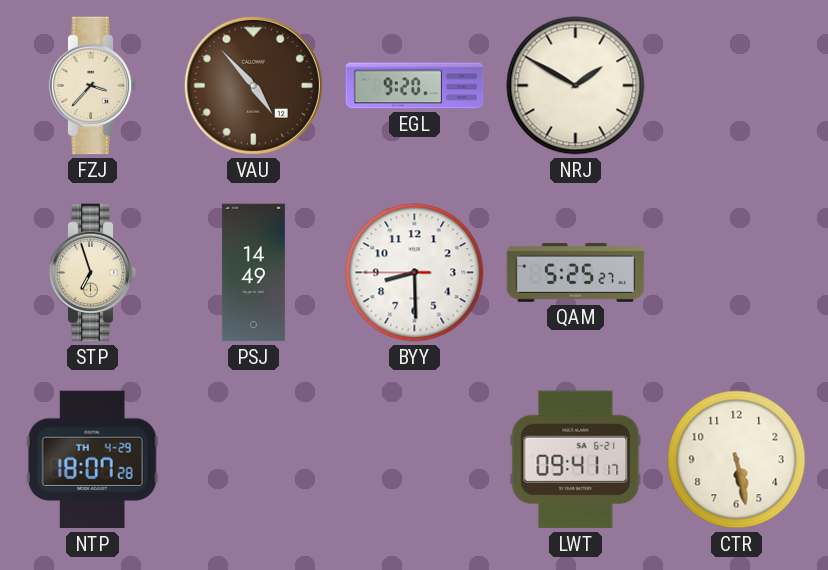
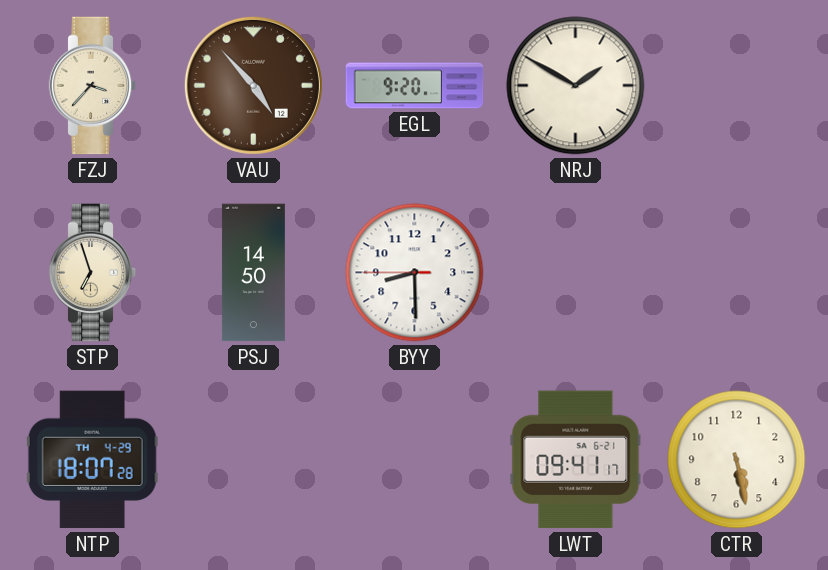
PSJ: 14:49 -> 14:50
QAM: 5:25 -> none
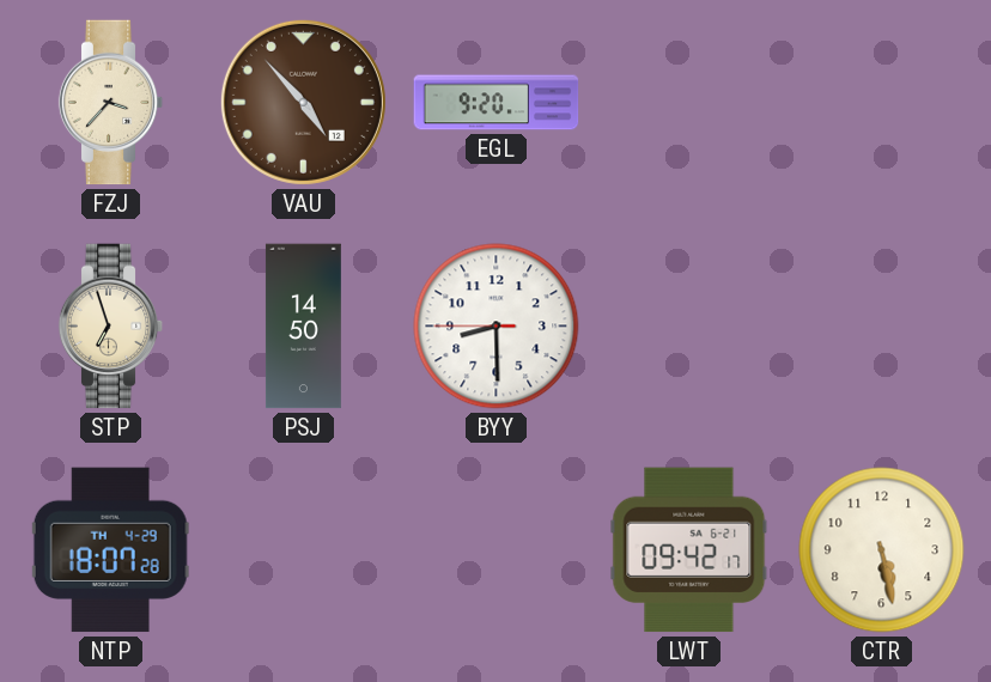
NRJ: 1:50 -> none
LWT: 09:41 -> 09:42
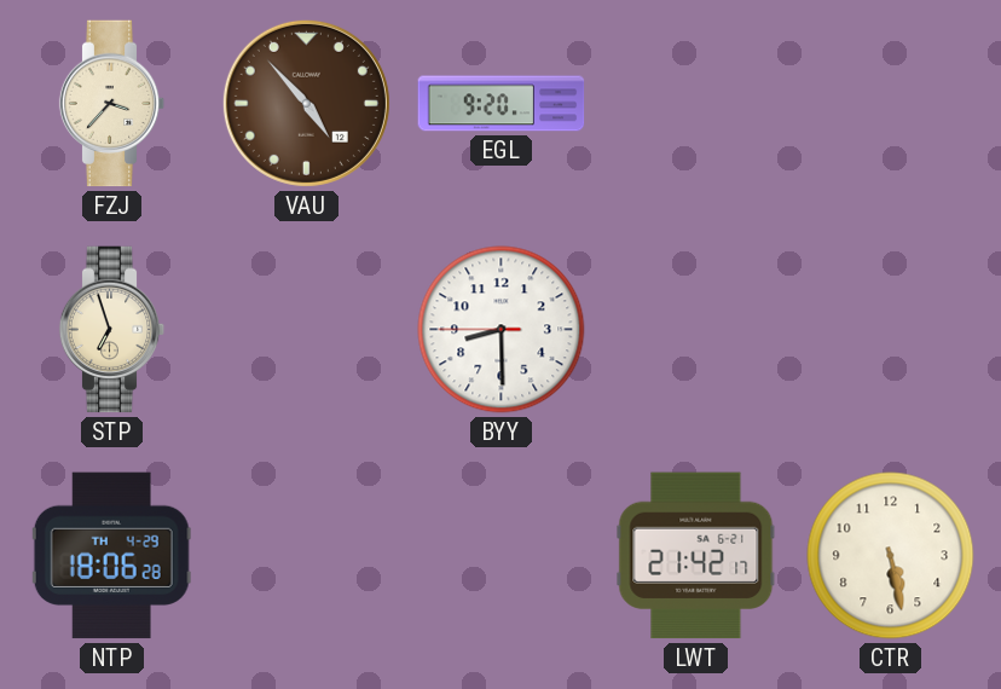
PSJ: 14:50 -> none
NTP: 18:07 -> 18:06
LWT: 09:42 -> 21:42
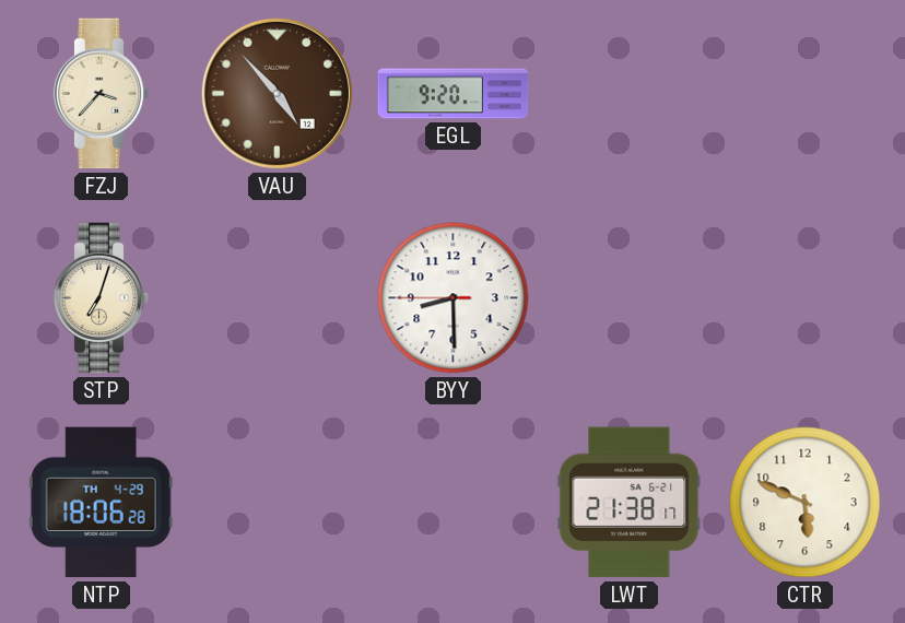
STP: 6:57 -> 7:03
LWT: 21:42 -> 21:38
CTR: 5:28 -> 5:49
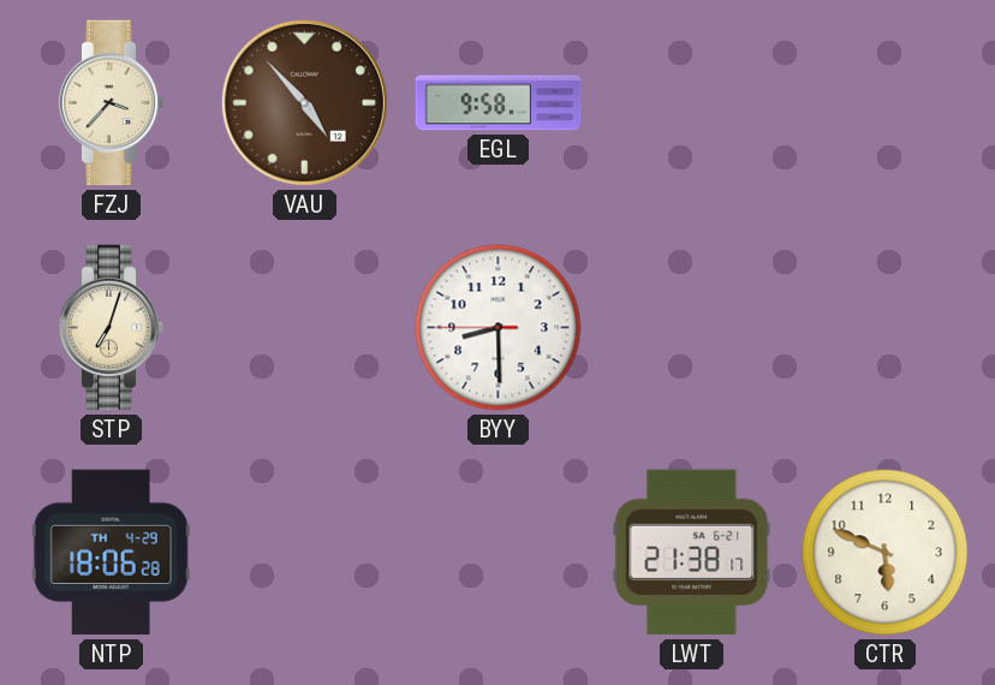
EGL: 9:20 -> 9:58
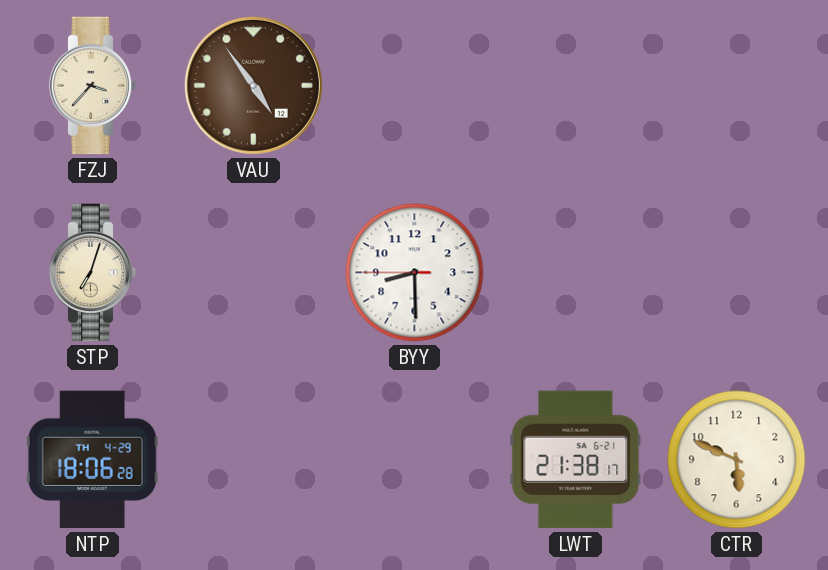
VAU: 4:53 -> 4:54
EGL: 9:58 -> none
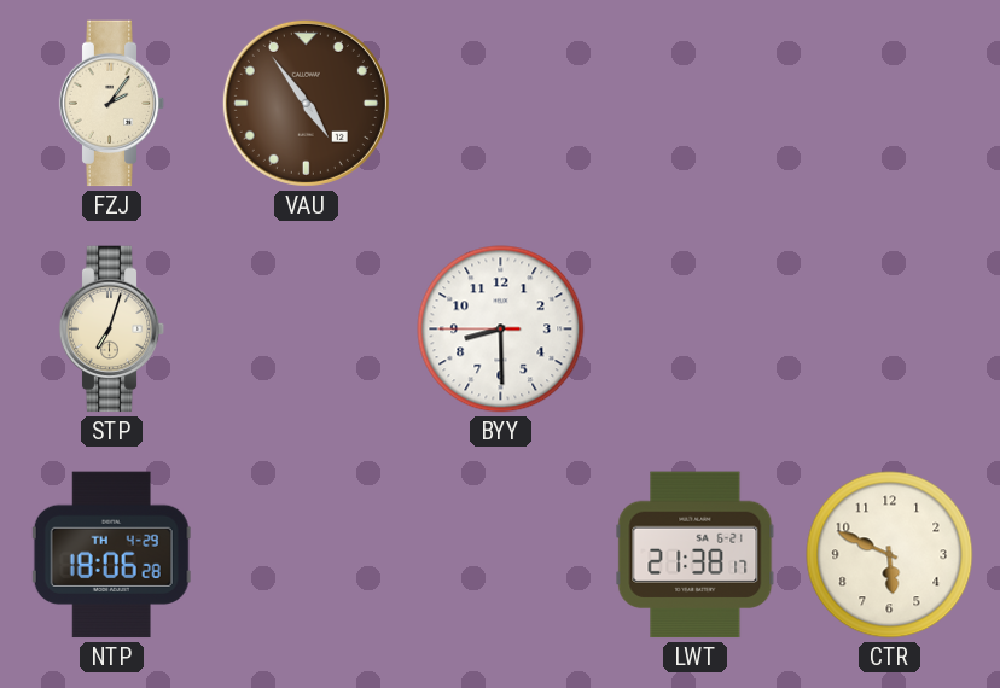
FZJ: 3:37 -> 2:06
